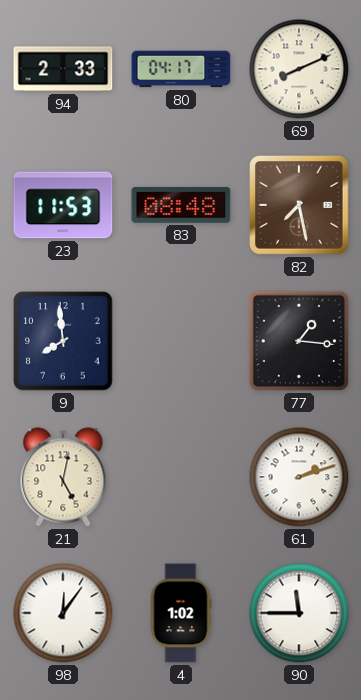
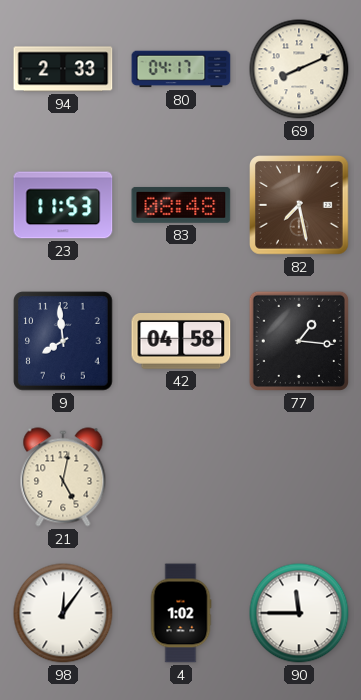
42: none -> 04:58
61: 2:12 -> none
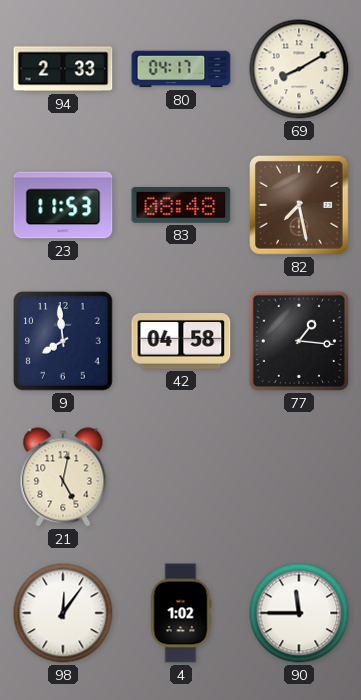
69: 8:11 -> 8:10
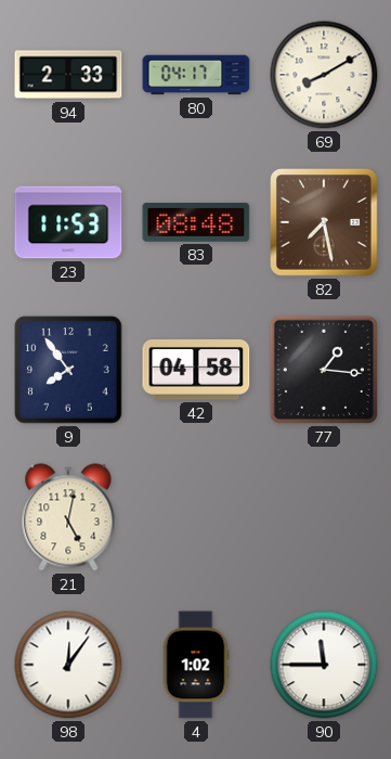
9: 7:59 -> 7:54
